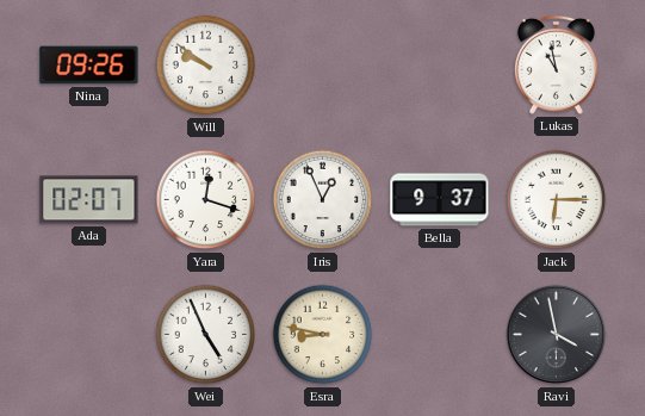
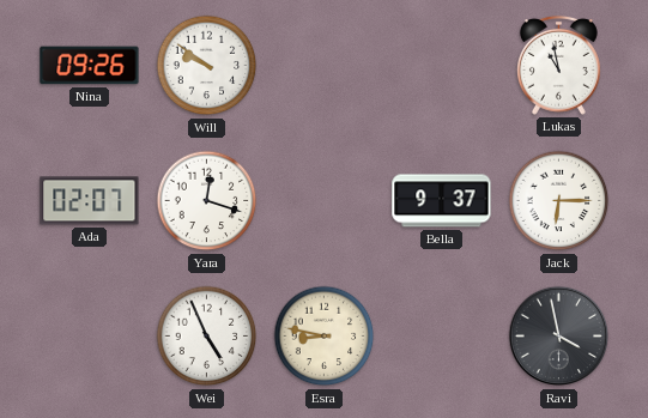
Iris: 12:56 -> none
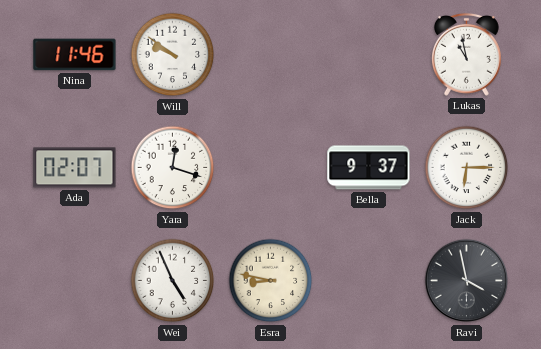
Nina: 09:26 -> 11:46
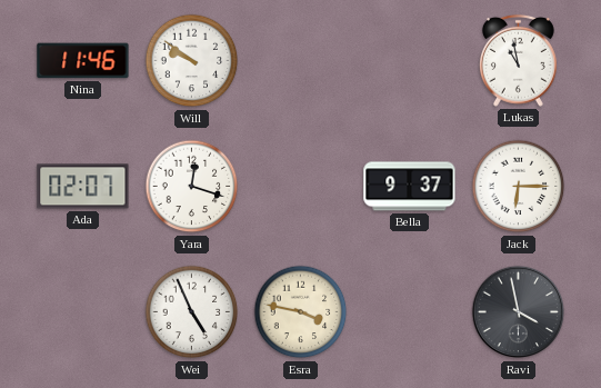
Esra: 8:47 -> 3:47
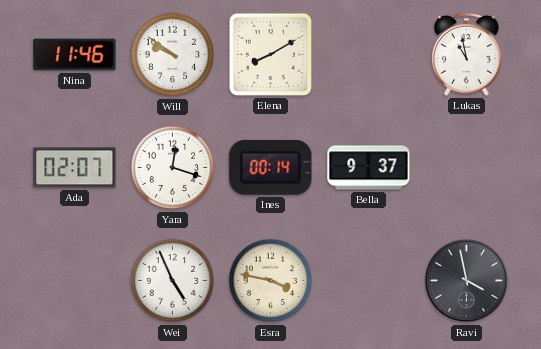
Elena: none -> 8:10
Ines: none -> 00:14
Jack: 6:15 -> none
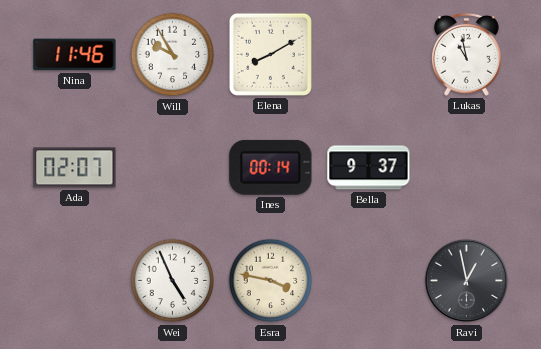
Will: 9:51 -> 9:55
Yara: 12:18 -> none
Ravi: 3:58 -> 12:58
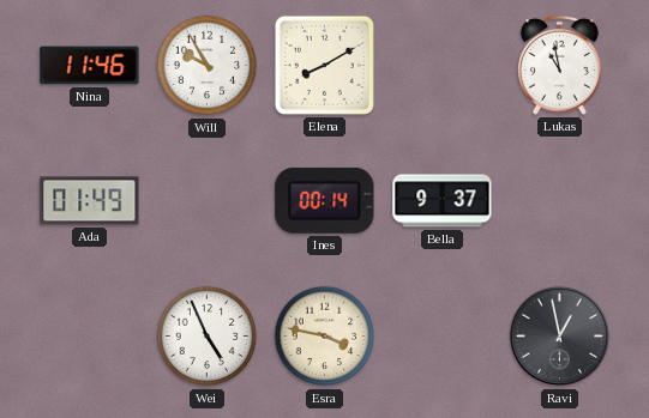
Ada: 02:07 -> 01:49
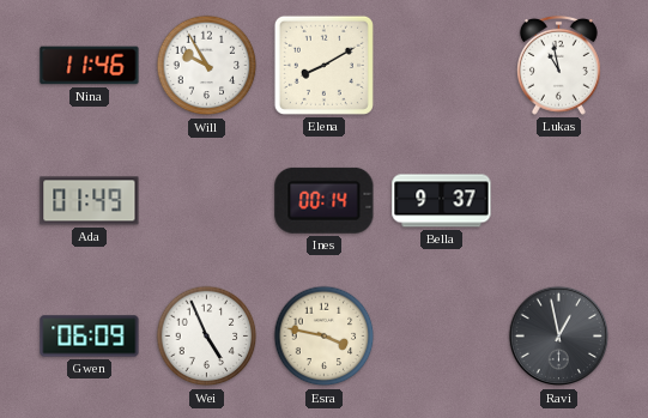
Gwen: none -> 06:09
